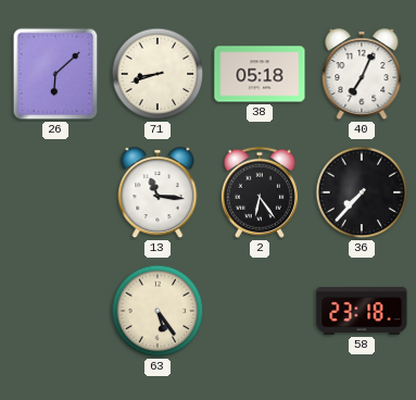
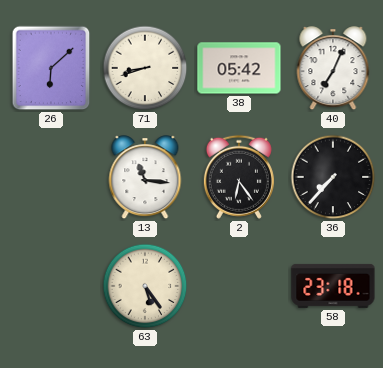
38: 05:18 -> 05:42
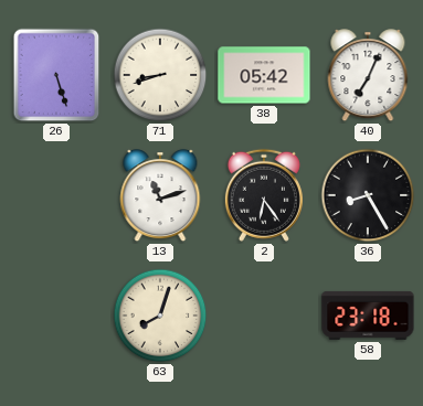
26: 6:08 -> 5:27
13: 11:16 -> 11:12
36: 7:37 -> 8:25
63: 5:24 -> 8:03
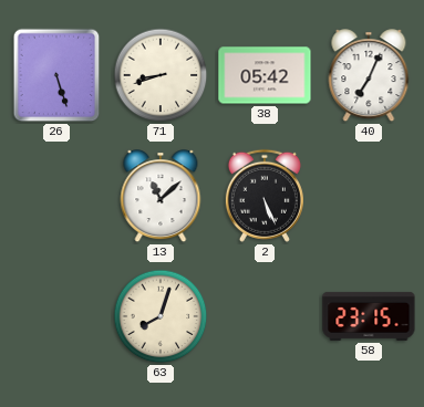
13: 11:12 -> 11:08
2: 6:24 -> 5:26
36: 8:25 -> none
58: 23:18 -> 23:15
